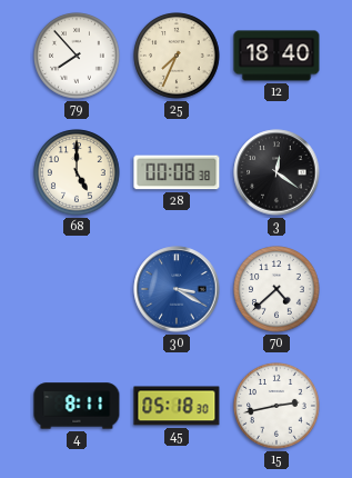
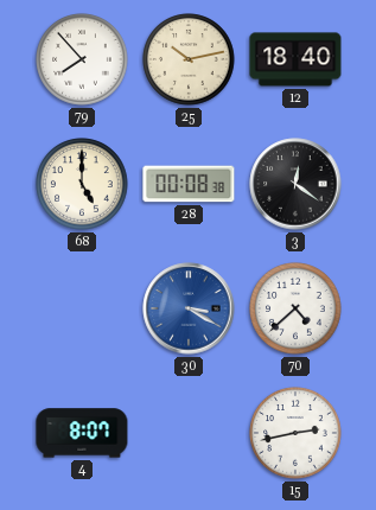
25: 7:34 -> 10:13
4: 8:11 -> 8:07
45: 05:18 -> none
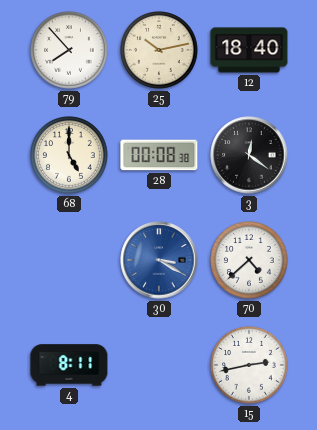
4: 8:07 -> 8:11
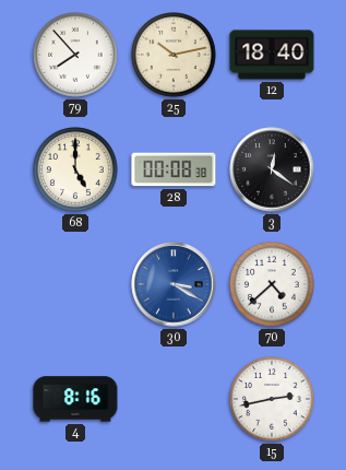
4: 8:11 -> 8:16
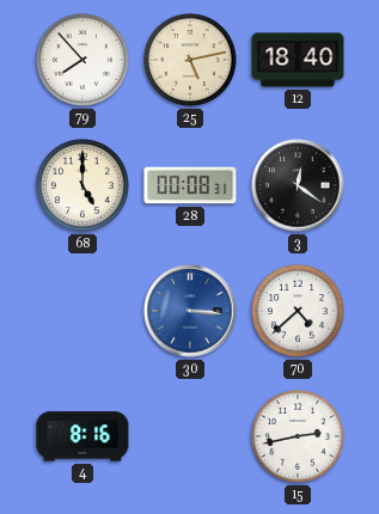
25: 10:13 -> 5:13
28: 00:08:38 -> 00:08:31
30: 3:20 -> 3:16
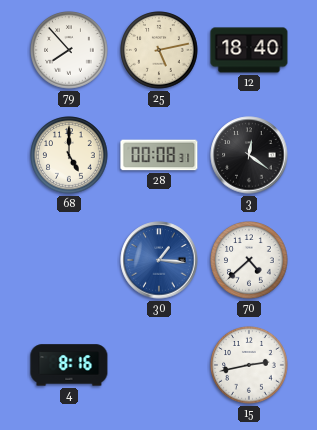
30: 3:16 -> 1:16
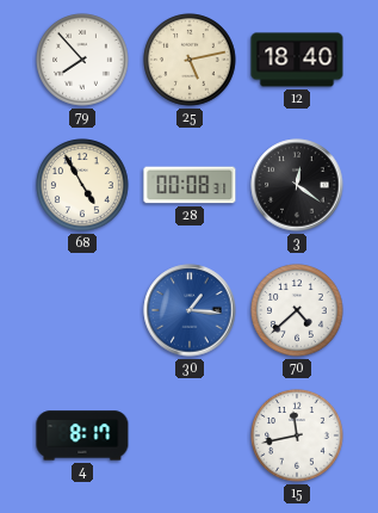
68: 5:00 -> 4:55
4: 8:16 -> 8:17
15: 2:43 -> 11:43
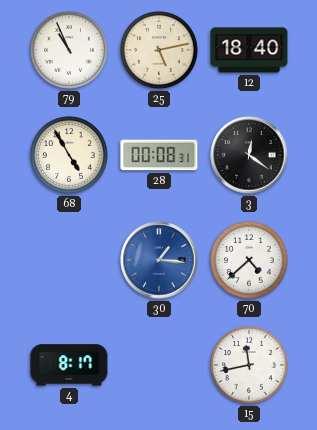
79: 7:53 -> 10:56
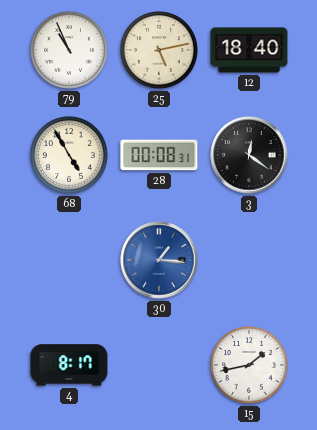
70: 4:38 -> none
15: 11:43 -> 1:43
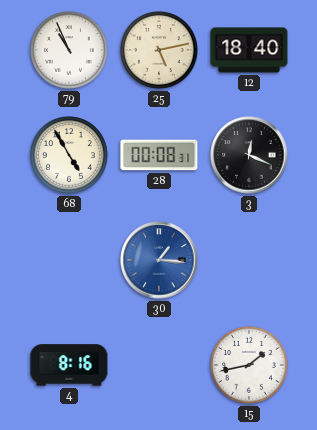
3: 12:21 -> 12:19
4: 8:17 -> 8:16
